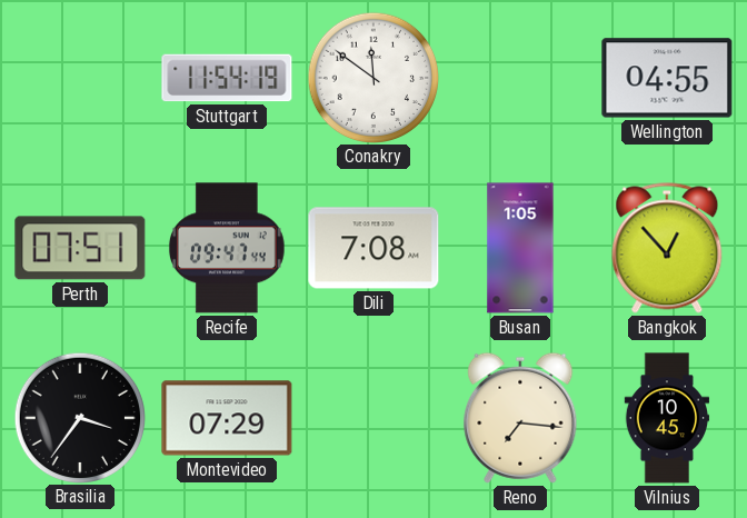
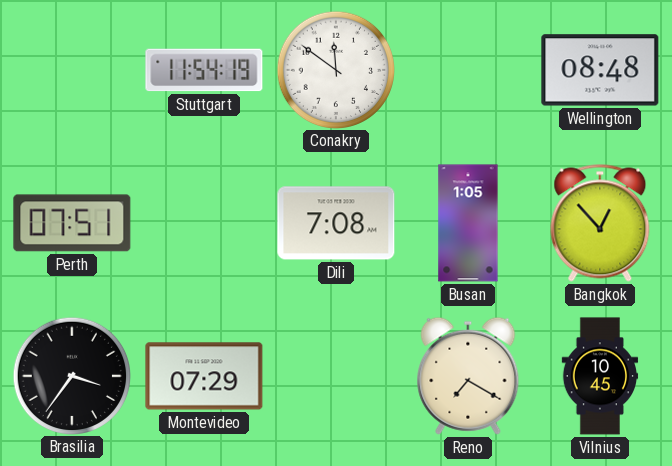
Wellington: 04:55 -> 08:48
Recife: 09:47 -> none
Reno: 7:16 -> 7:20
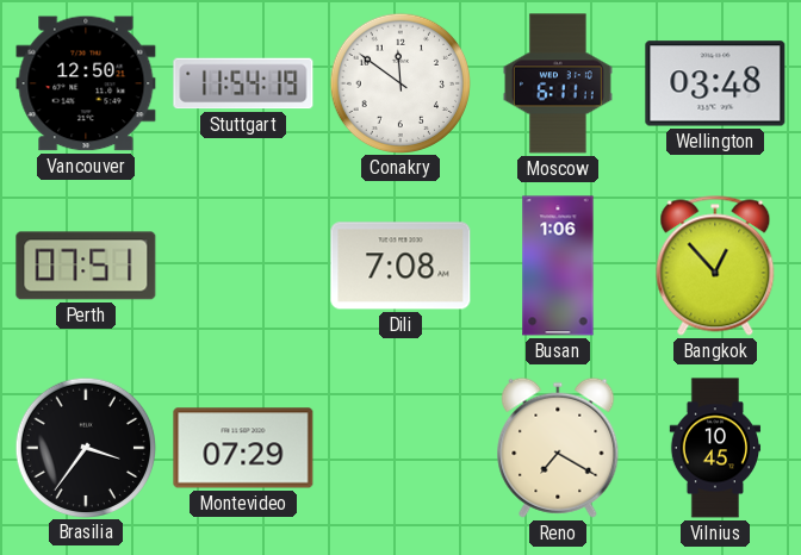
Vancouver: none -> 12:50
Moscow: none -> 6:11
Wellington: 08:48 -> 03:48
Busan: 1:05 -> 1:06
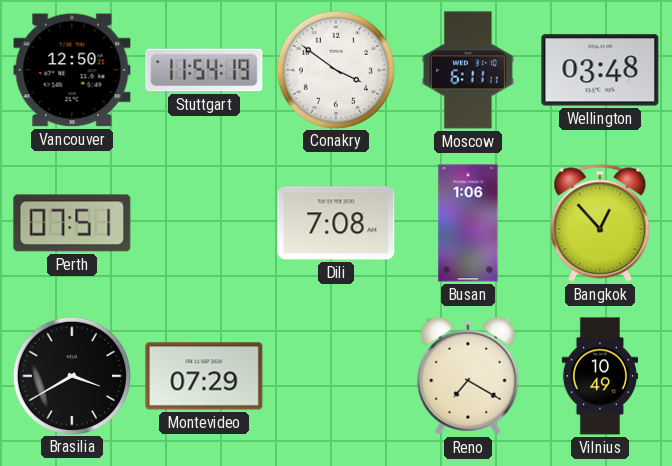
Conakry: 11:51 -> 3:51
Brasilia: 3:36 -> 3:40
Vilnius: 10:45 -> 10:49
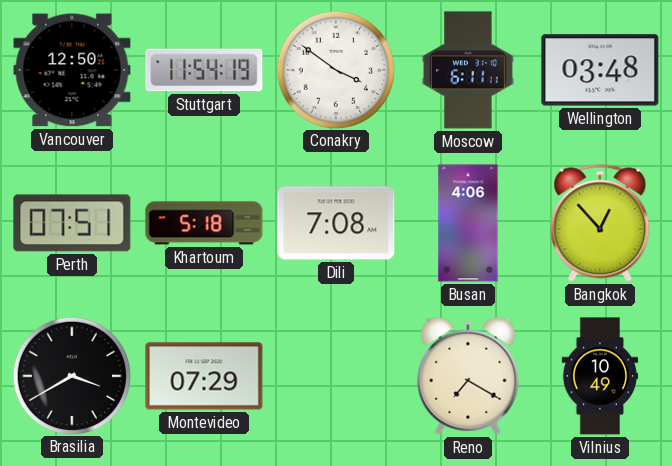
Khartoum: none -> 5:18
Busan: 1:06 -> 4:06
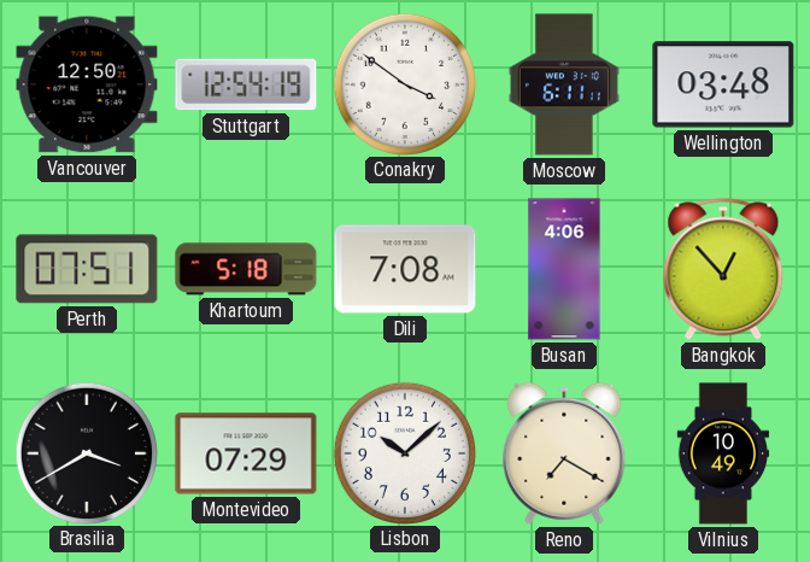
Stuttgart: 11:54 -> 12:54
Lisbon: none -> 10:08
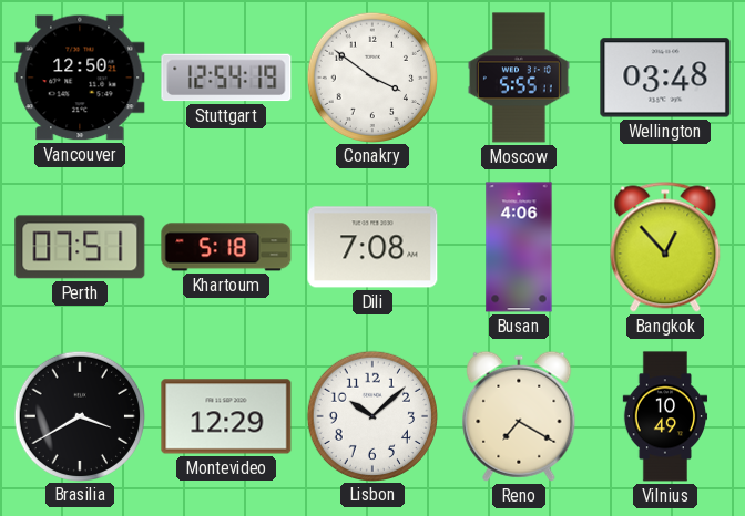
Moscow: 6:11 -> 5:55
Montevideo: 07:29 -> 12:29
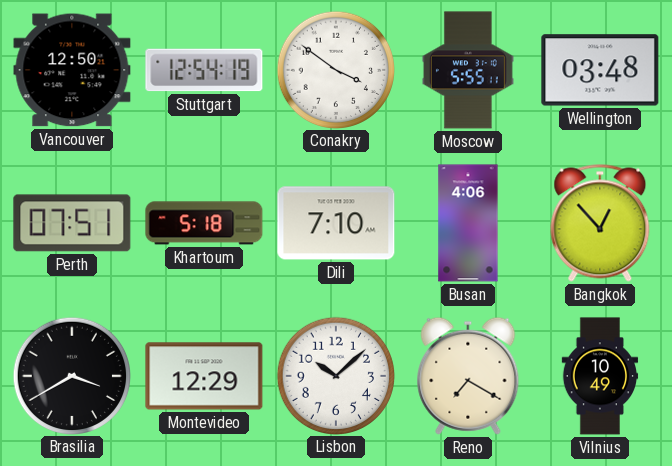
Dili: 7:08 -> 7:10
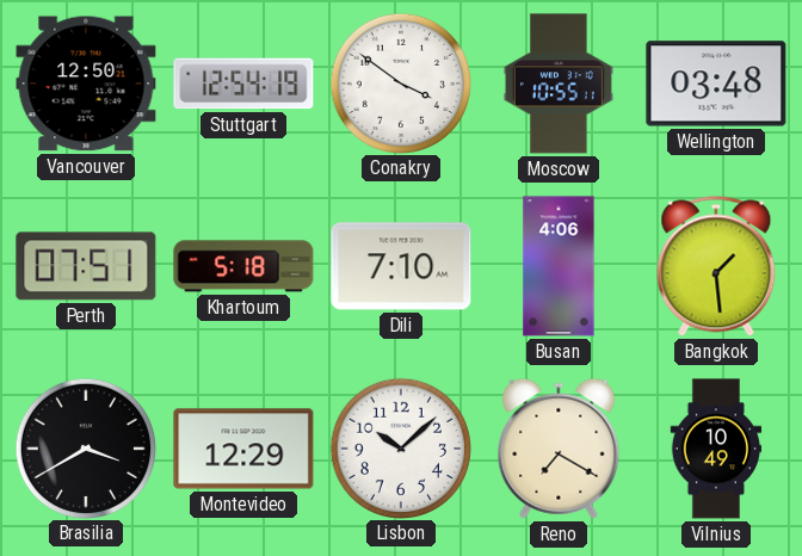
Moscow: 5:55 -> 10:55
Bangkok: 12:53 -> 1:29
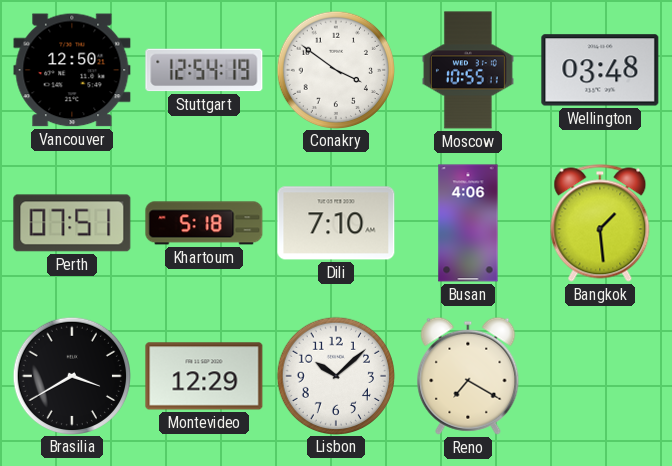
Vilnius: 10:49 -> none
